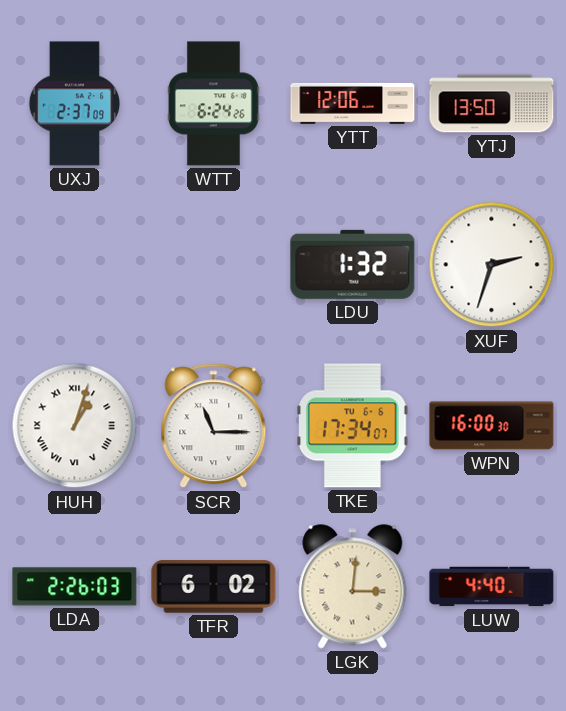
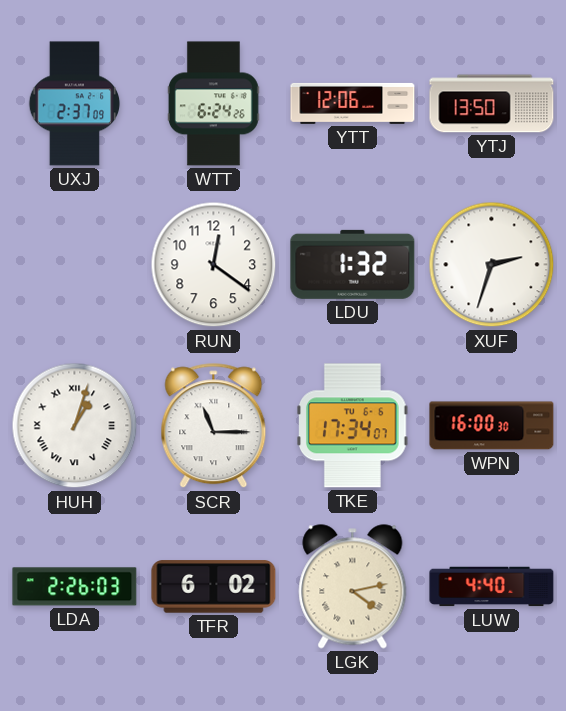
RUN: none -> 12:21
LGK: 3:01 -> 4:13
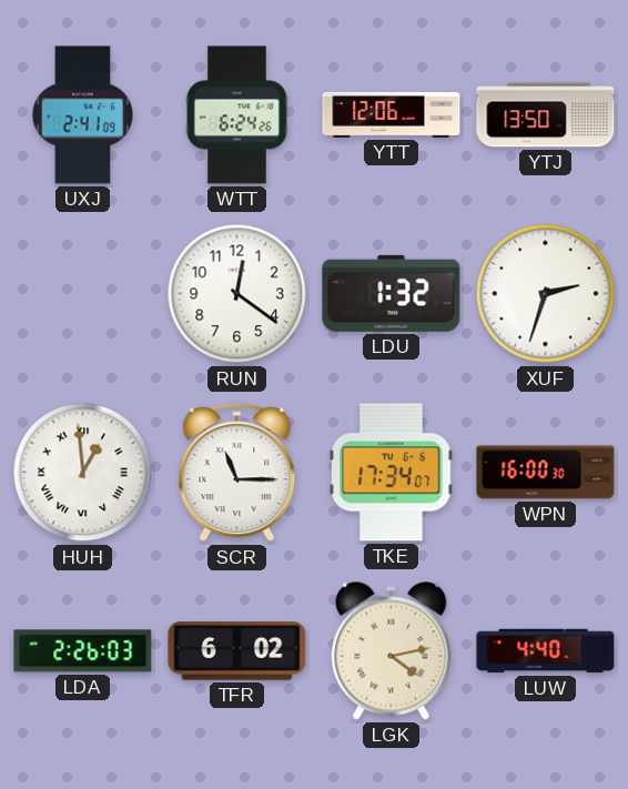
UXJ: 2:37 -> 2:41
HUH: 1:03 -> 12:59
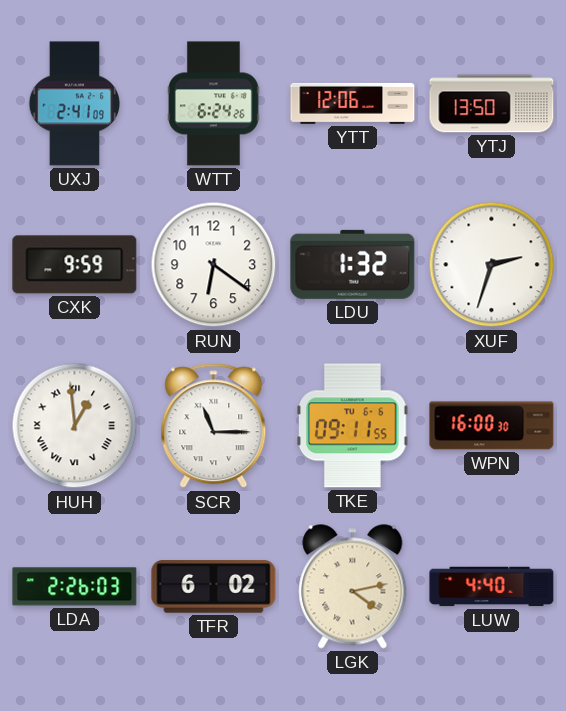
CXK: none -> 9:59
RUN: 12:21 -> 6:21
TKE: 17:34 -> 09:11
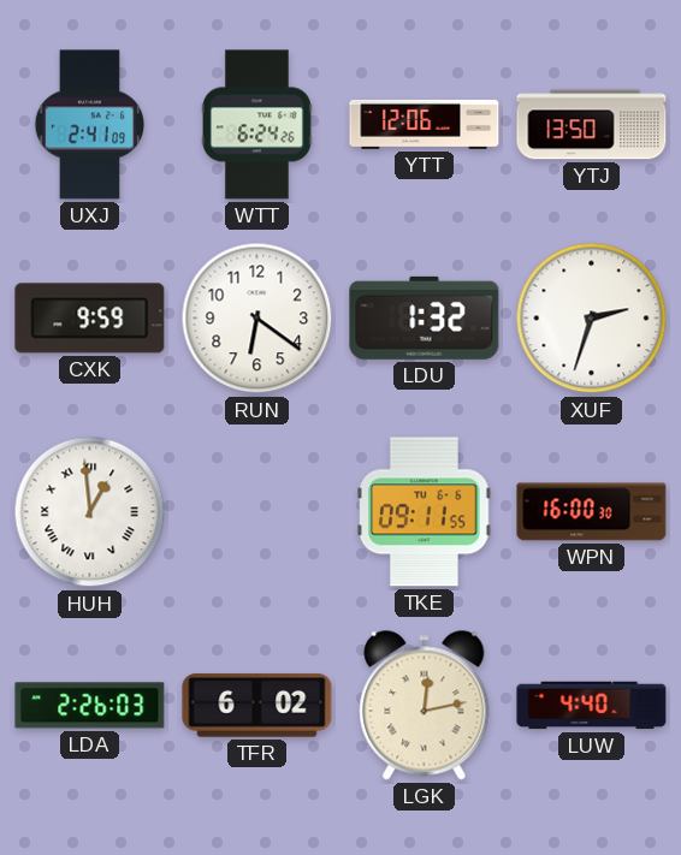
SCR: 11:15 -> none
LGK: 4:13 -> 12:13
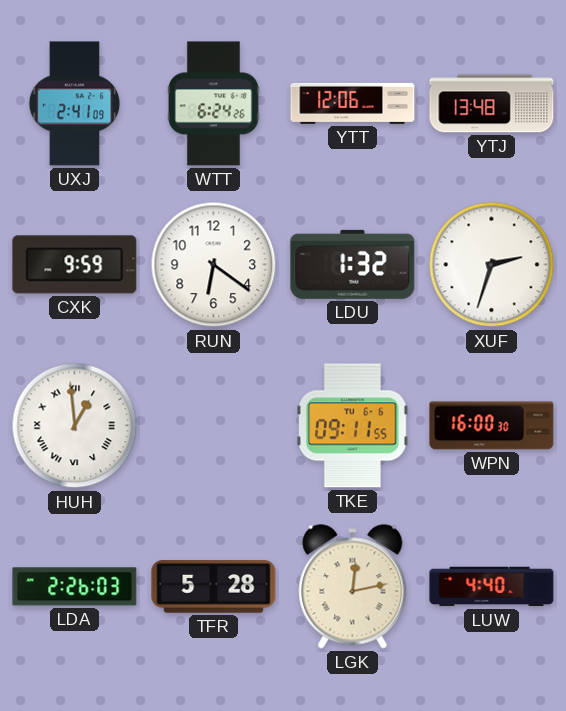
YTJ: 13:50 -> 13:48
TFR: 6:02 -> 5:28
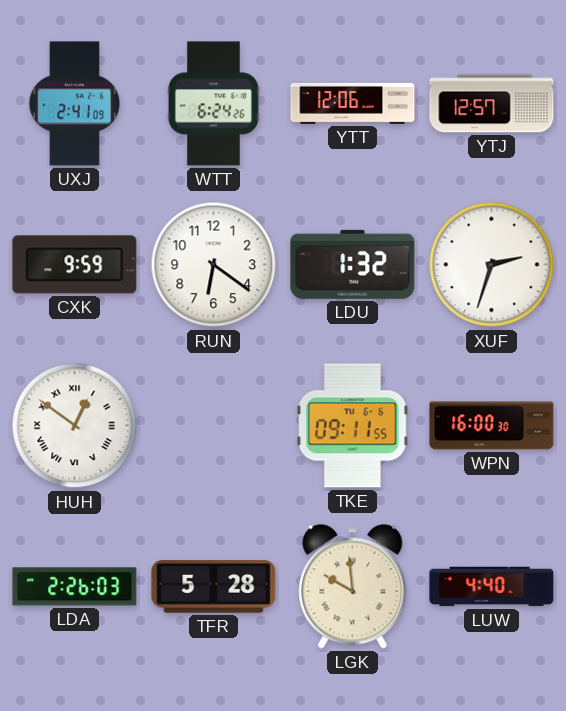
YTJ: 13:48 -> 12:57
HUH: 12:59 -> 12:51
LGK: 12:13 -> 9:59
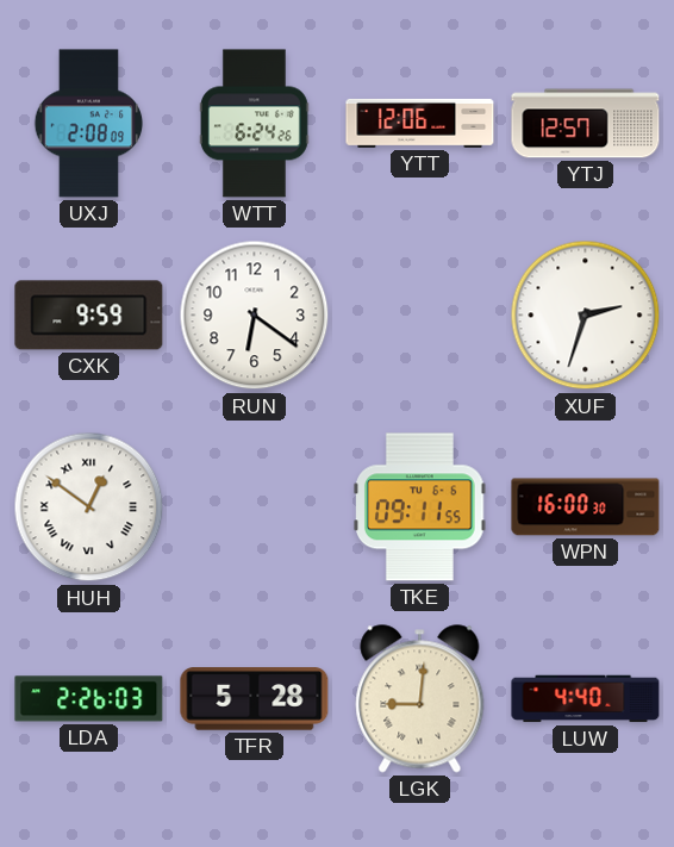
UXJ: 2:41 -> 2:08
LDU: 1:32 -> none
LGK: 9:59 -> 9:01
